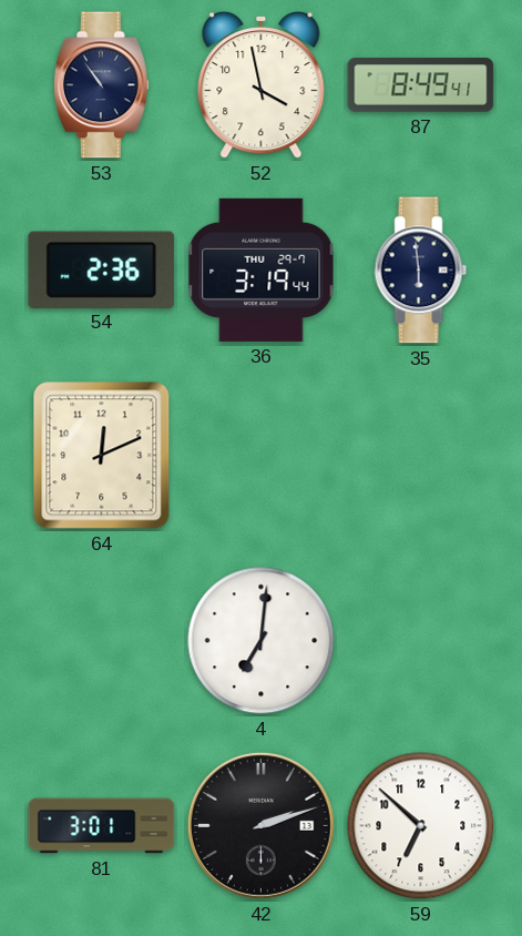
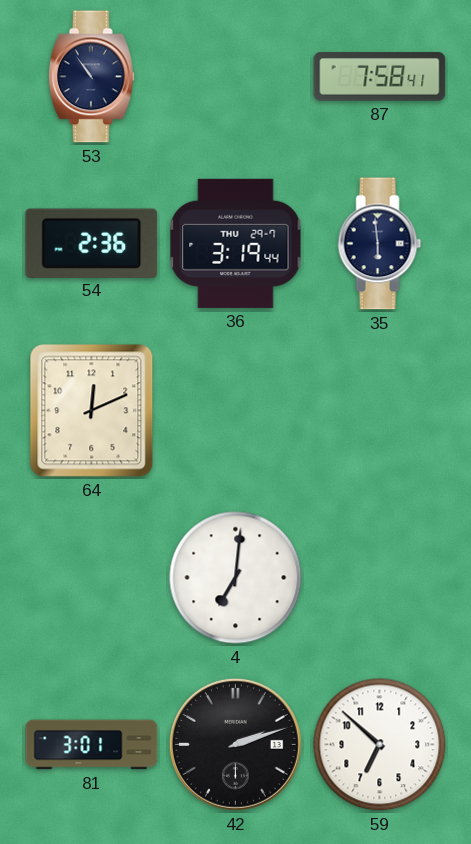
52: 3:58 -> none
87: 8:49 -> 7:58
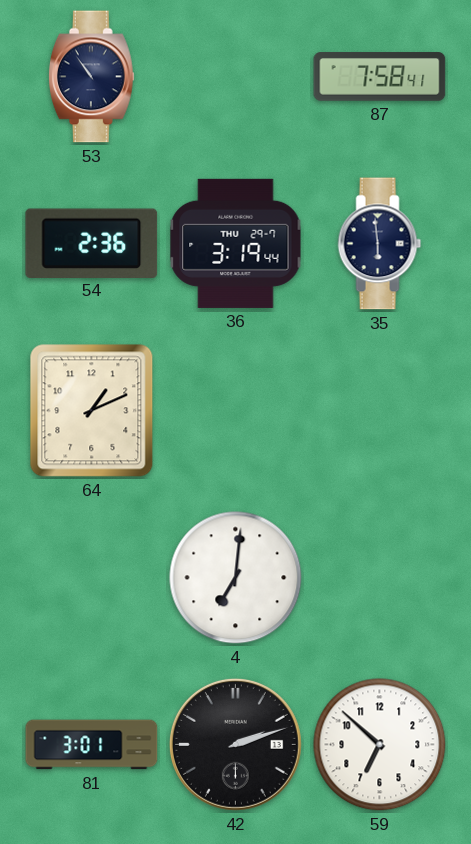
64: 12:11 -> 1:11
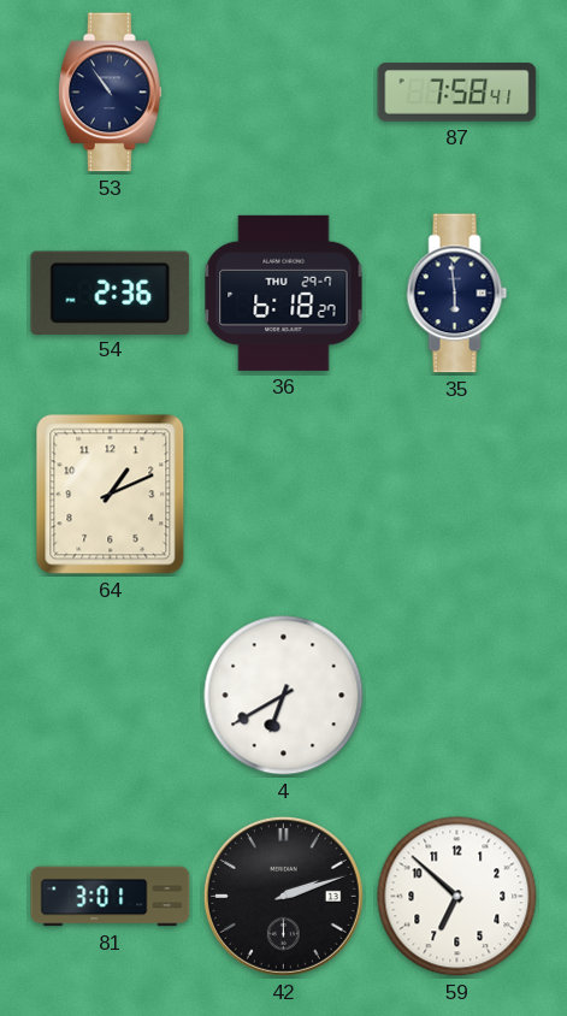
36: 3:19 -> 6:18
4: 7:01 -> 6:40
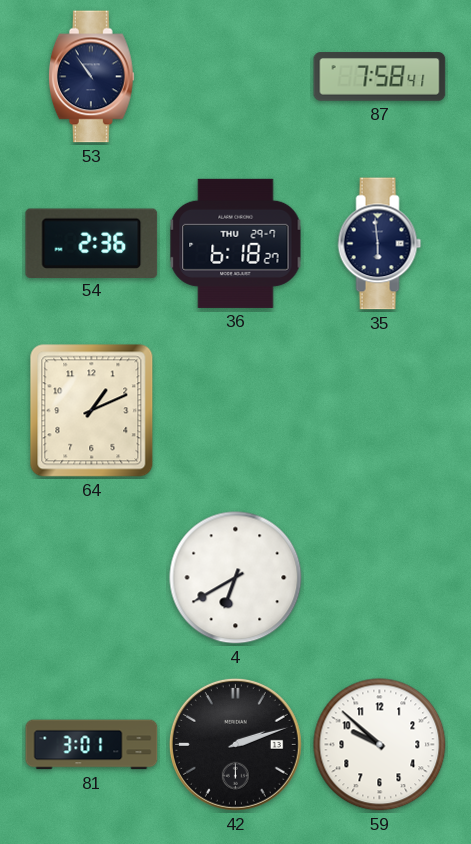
59: 6:52 -> 9:52
